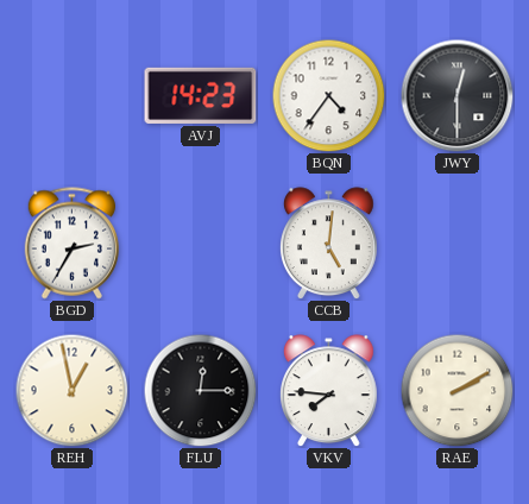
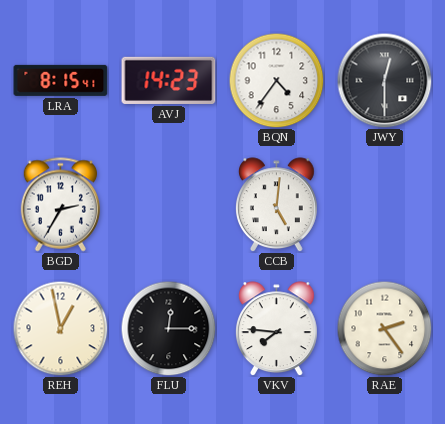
LRA: none -> 8:15
RAE: 2:10 -> 2:24
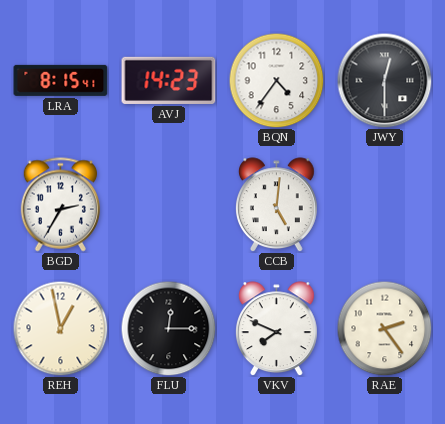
VKV: 7:46 -> 7:49
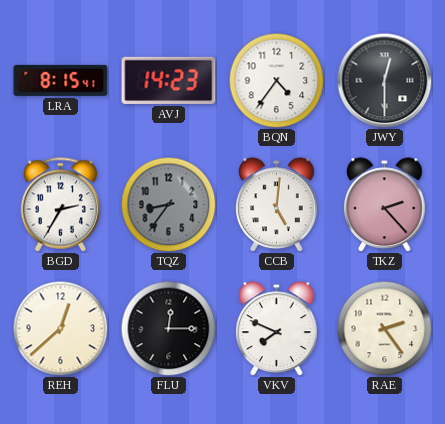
TQZ: none -> 8:36
TKZ: none -> 2:23
REH: 12:58 -> 12:38
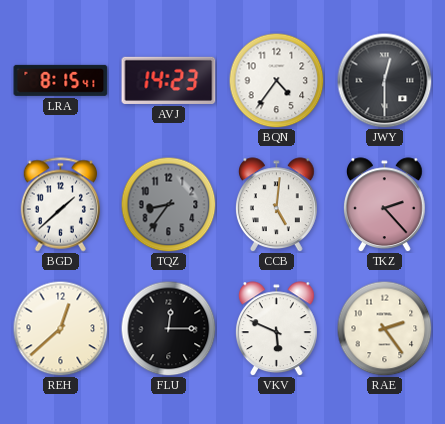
BGD: 2:35 -> 1:38
VKV: 7:49 -> 5:49
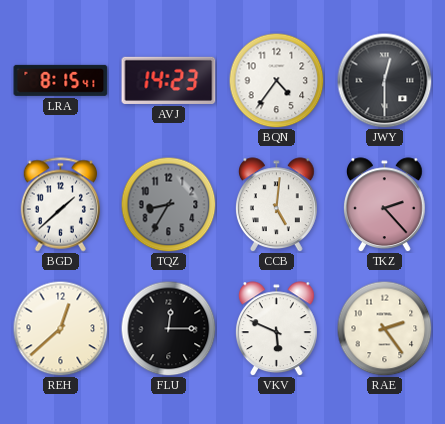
TQZ: 8:36 -> 8:35
